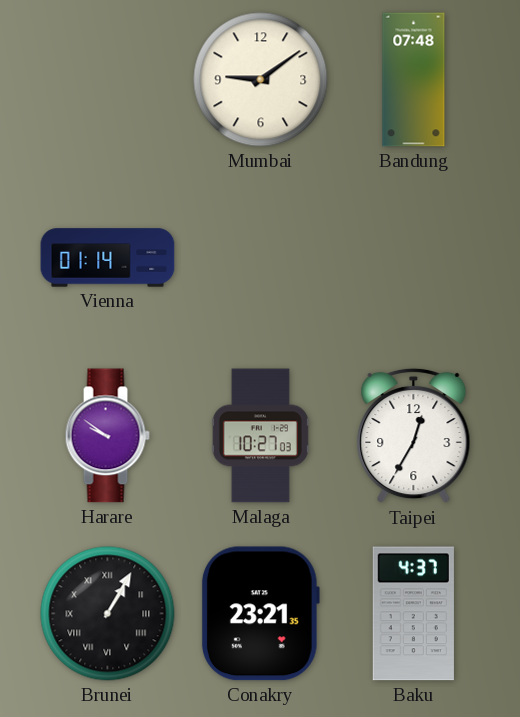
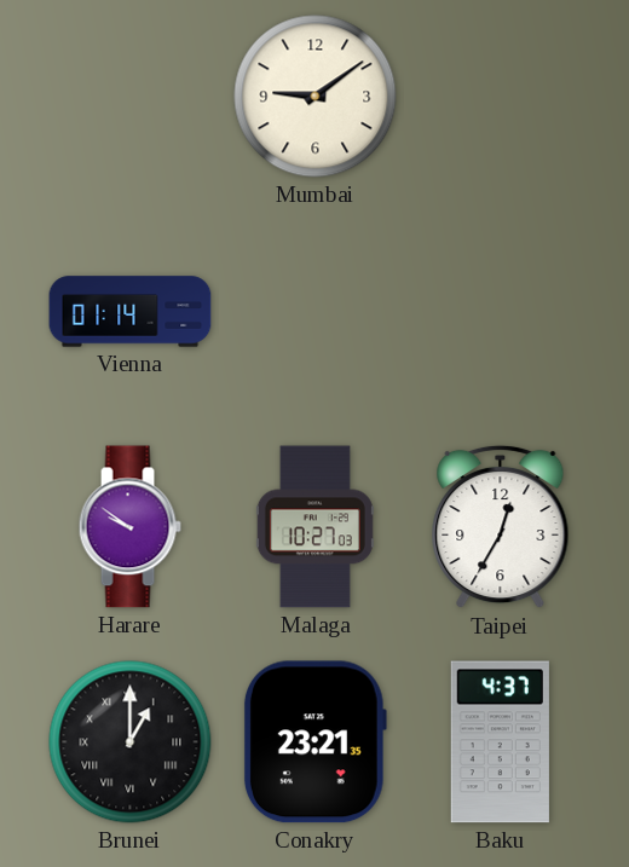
Bandung: 07:48 -> none
Brunei: 1:05 -> 1:00
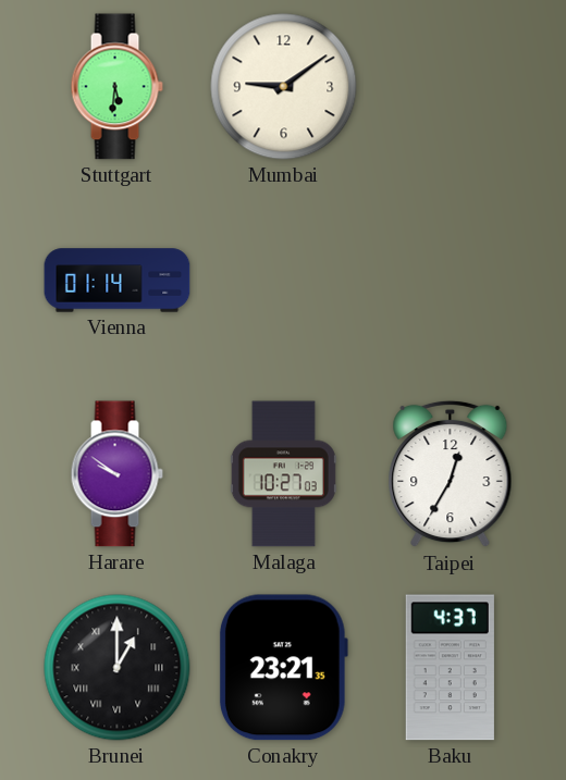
Stuttgart: none -> 5:31
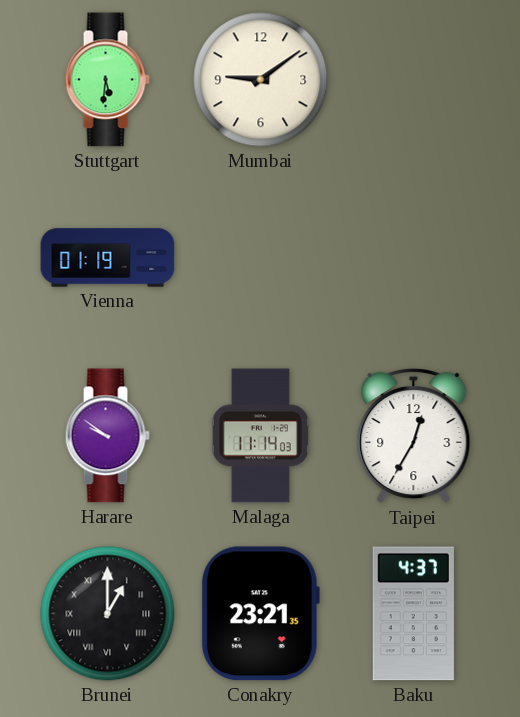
Vienna: 01:14 -> 01:19
Malaga: 10:27 -> 11:14
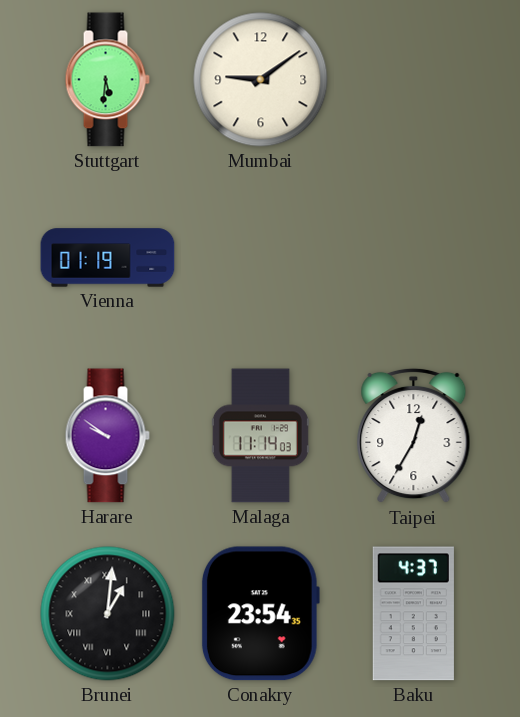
Brunei: 1:00 -> 1:01
Conakry: 23:21 -> 23:54
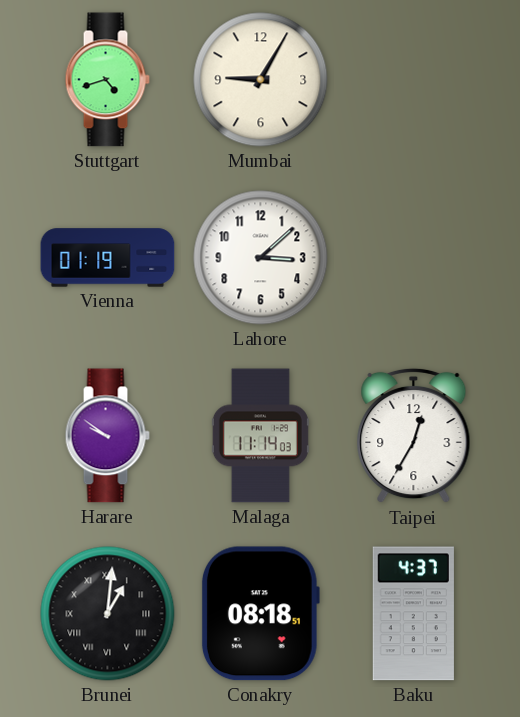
Stuttgart: 5:31 -> 4:42
Mumbai: 9:09 -> 9:05
Lahore: none -> 3:08
Conakry: 23:54 -> 08:18
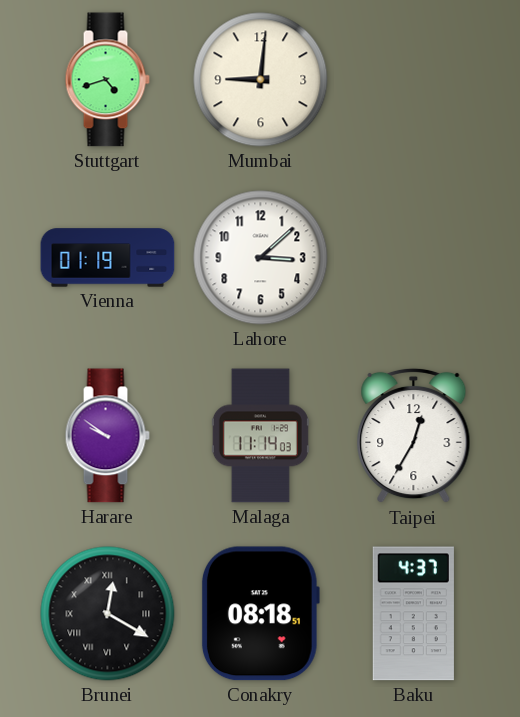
Mumbai: 9:05 -> 9:01
Brunei: 1:01 -> 12:20
